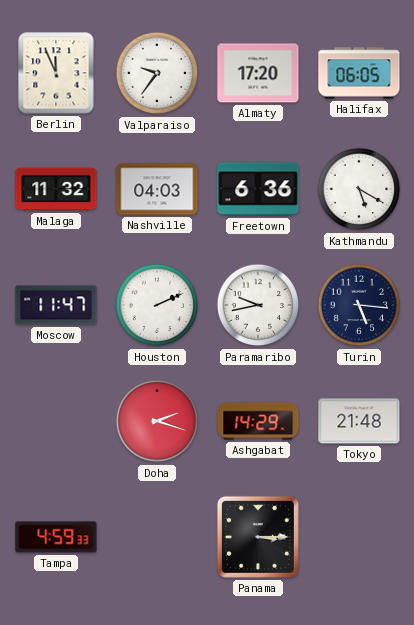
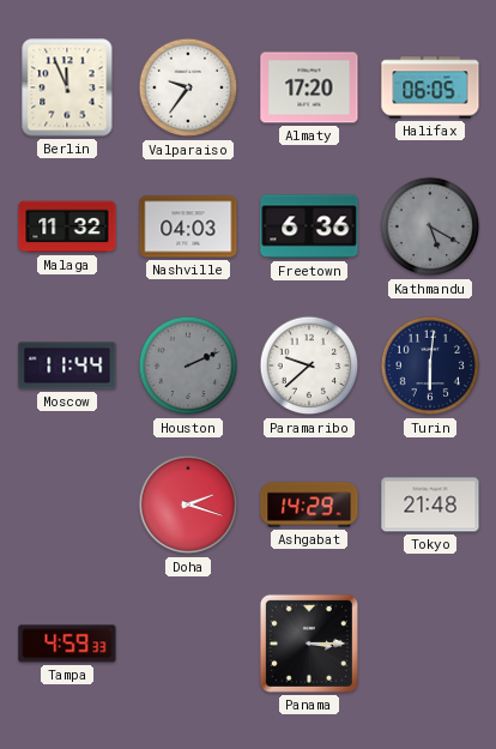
Kathmandu dial: white -> grey
Moscow: 11:47 -> 11:44
Houston dial: white -> grey
Paramaribo: 9:43 -> 9:38
Turin: 5:16 -> 6:01
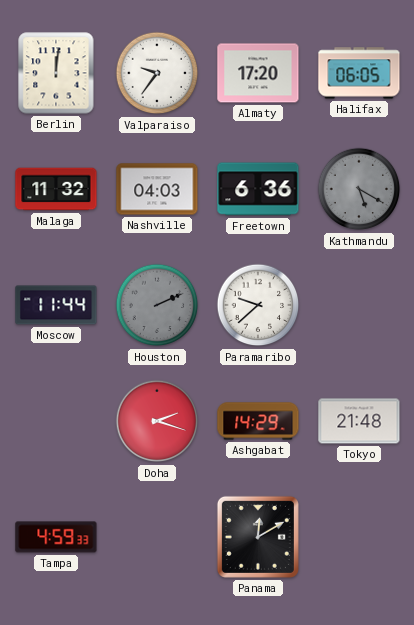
Berlin: 11:56 -> 12:01
Turin: 6:01 -> none
Panama: 3:15 -> 12:10
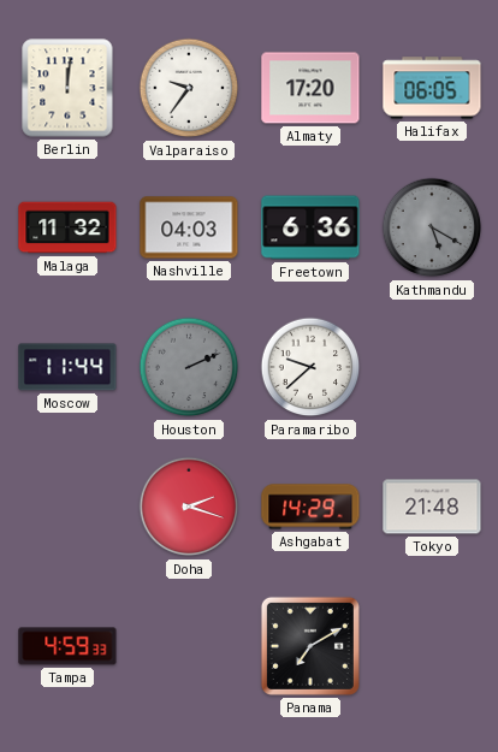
Panama: 12:10 -> 7:10
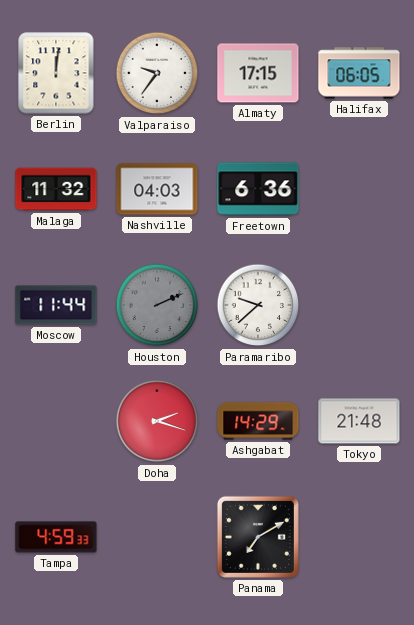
Almaty: 17:20 -> 17:15
Kathmandu: 5:20 -> none
